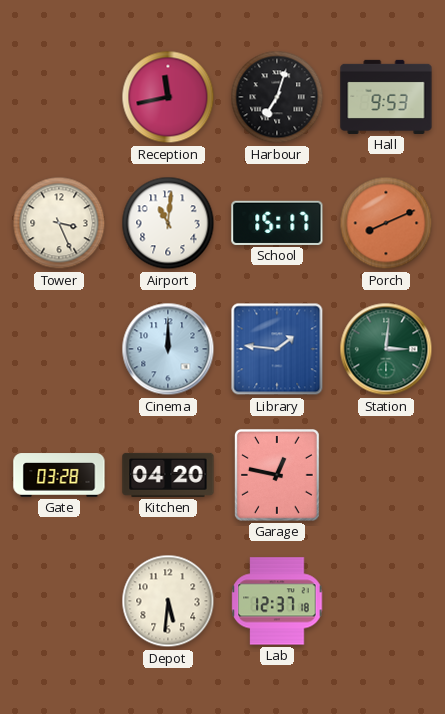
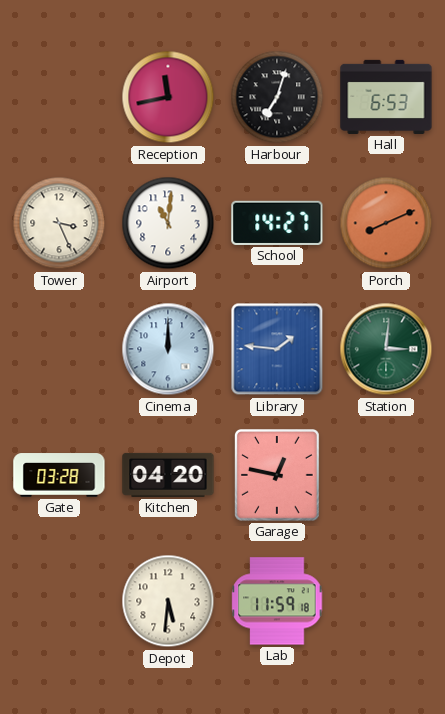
Hall: 9:53 -> 6:53
School: 15:17 -> 14:27
Lab: 12:37 -> 11:59
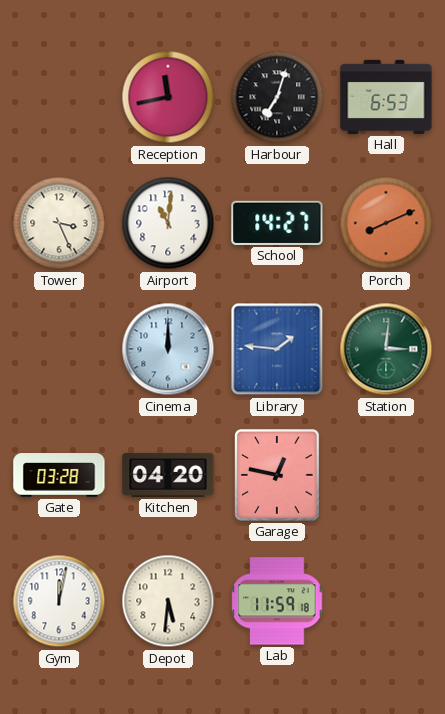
Gym: none -> 12:02
